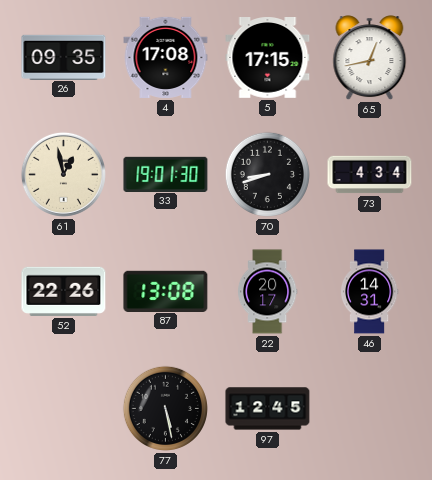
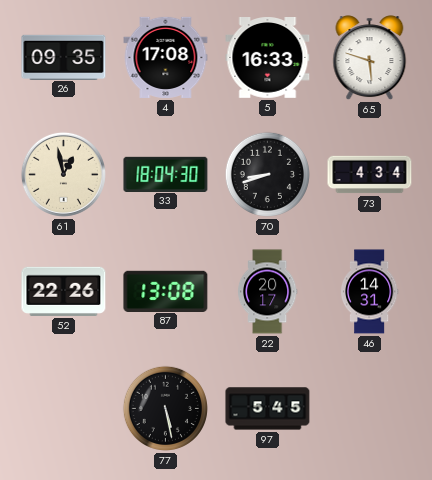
5: 17:15 -> 16:33
65: 12:43 -> 5:48
33: 19:01 -> 18:04
97: 12:45 -> 5:45
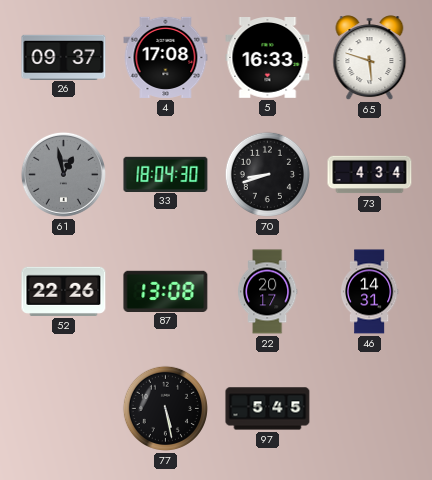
26: 09:35 -> 09:37
61 dial: cream -> grey
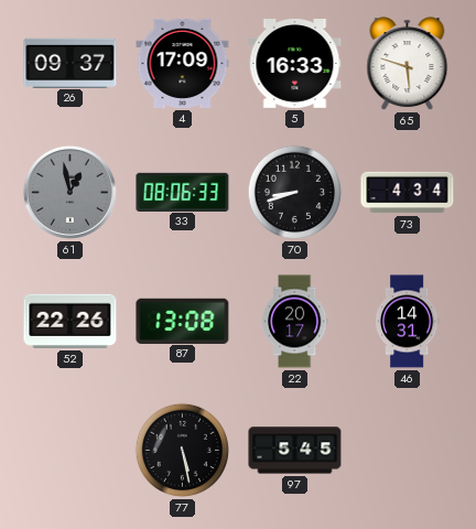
4: 17:08 -> 17:09
33: 18:04 -> 08:06
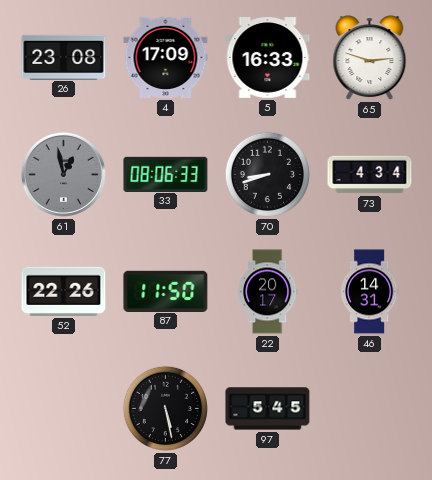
26: 09:37 -> 23:08
65: 5:48 -> 2:48
87: 13:08 -> 11:50
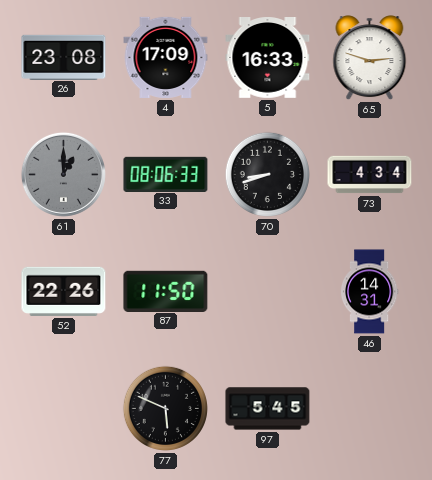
61: 12:58 -> 1:00
22: 20:17 -> none
77: 5:28 -> 5:49
